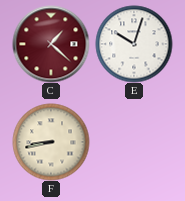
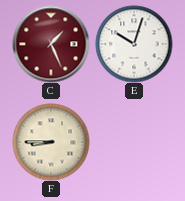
C: 1:22 -> 1:26
F: 8:43 -> 8:45
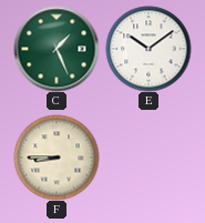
C dial: burgundy -> green
E: 10:03 -> 10:09
